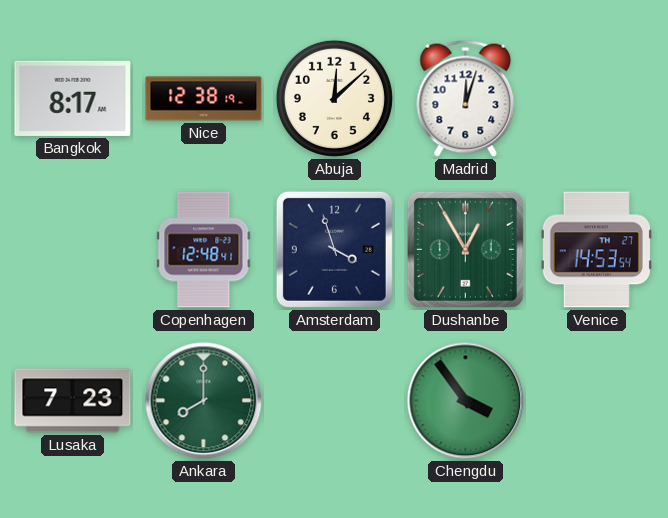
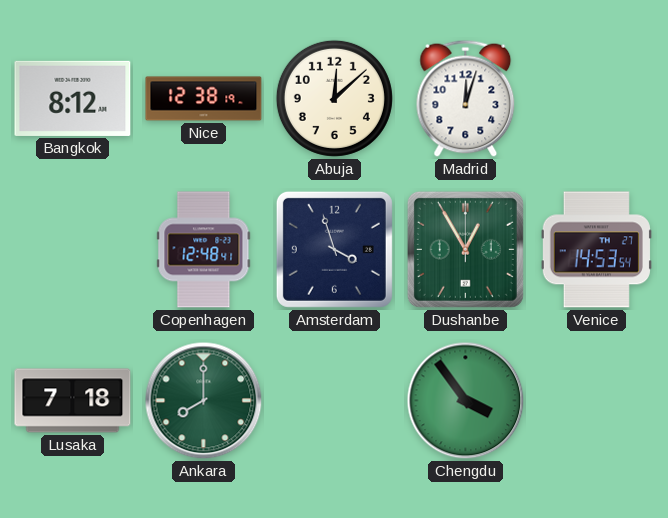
Bangkok: 8:17 -> 8:12
Lusaka: 7:23 -> 7:18
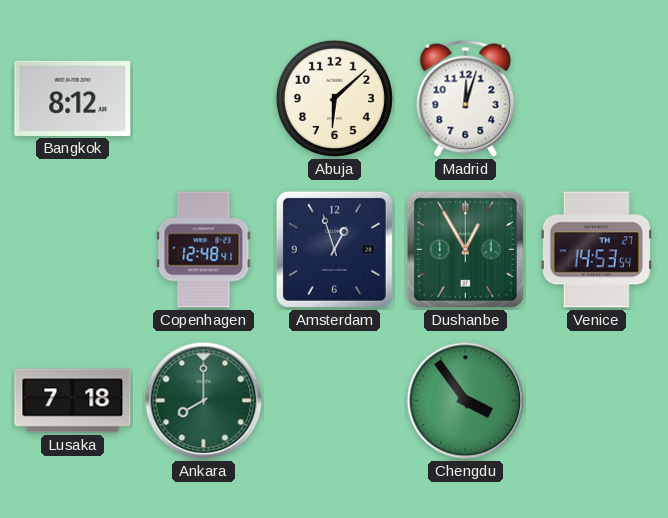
Nice: 12:38 -> none
Abuja: 12:08 -> 6:08
Amsterdam: 3:57 -> 12:57
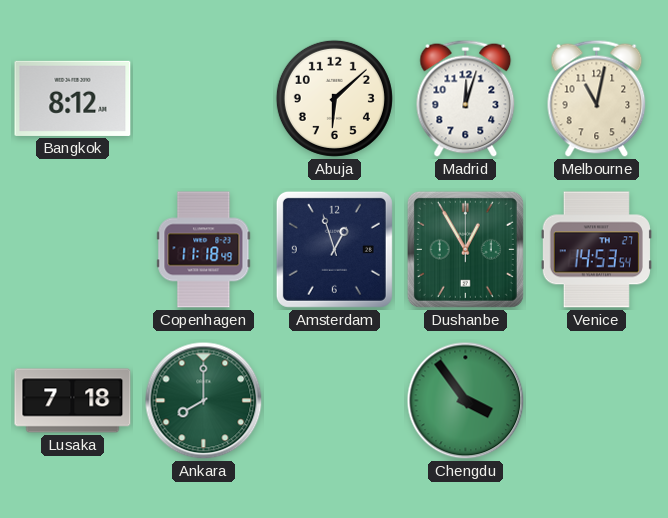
Melbourne: none -> 11:02
Copenhagen: 12:48 -> 11:18
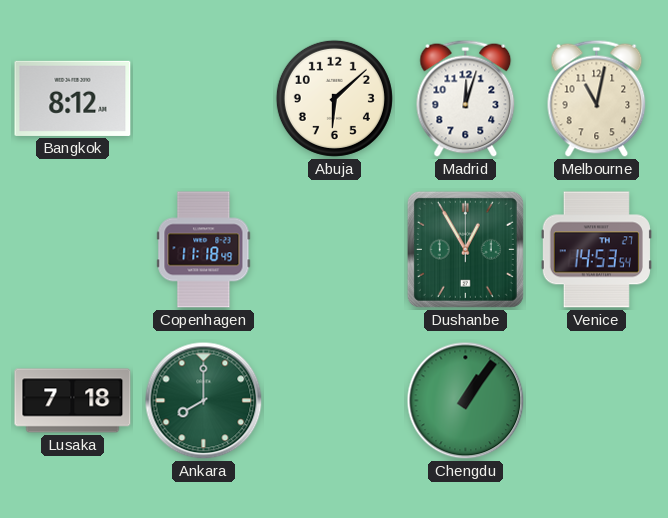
Amsterdam: 12:57 -> none
Chengdu: 3:54 -> 1:06
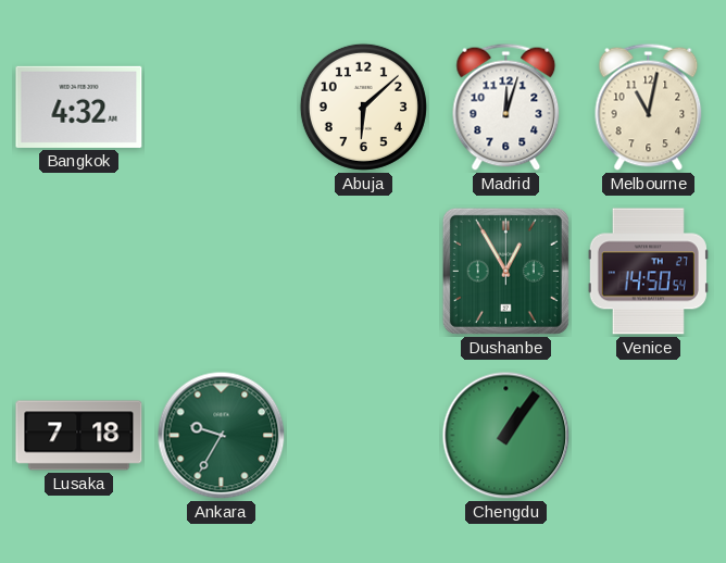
Bangkok: 8:12 -> 4:32
Copenhagen: 11:18 -> none
Venice: 14:53 -> 14:50
Ankara: 8:00 -> 9:35
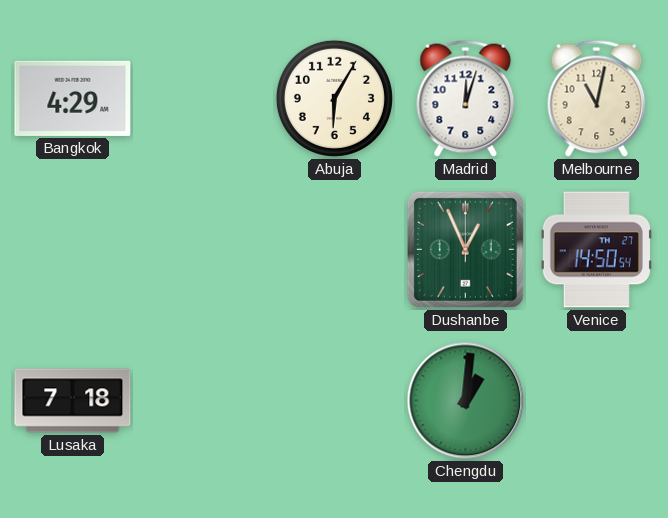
Bangkok: 4:32 -> 4:29
Abuja: 6:08 -> 6:05
Dushanbe: 12:55 -> 12:56
Ankara: 9:35 -> none
Chengdu: 1:06 -> 1:01
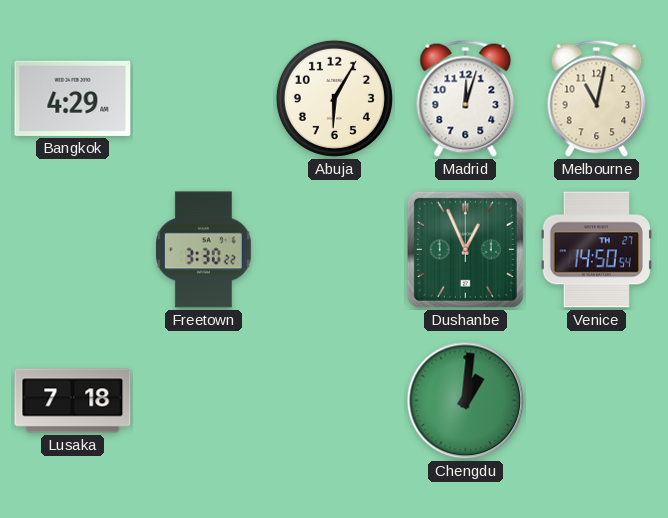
Freetown: none -> 3:30
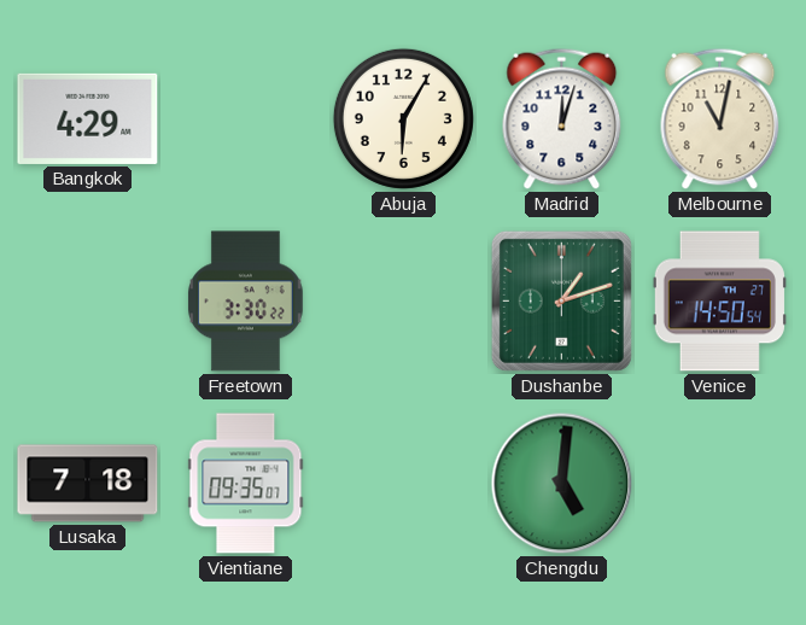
Dushanbe: 12:56 -> 1:12
Vientiane: none -> 09:35
Chengdu: 1:01 -> 5:01
